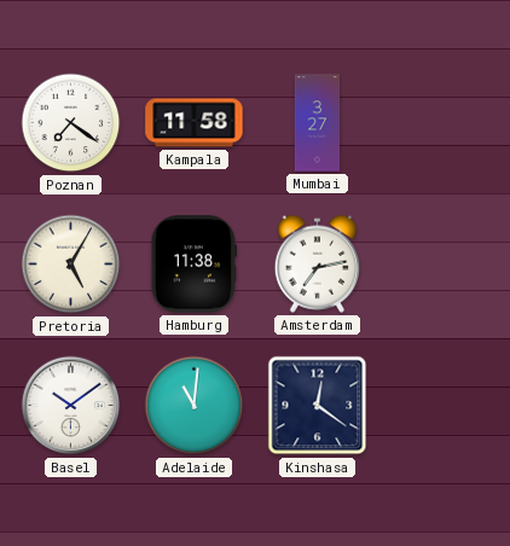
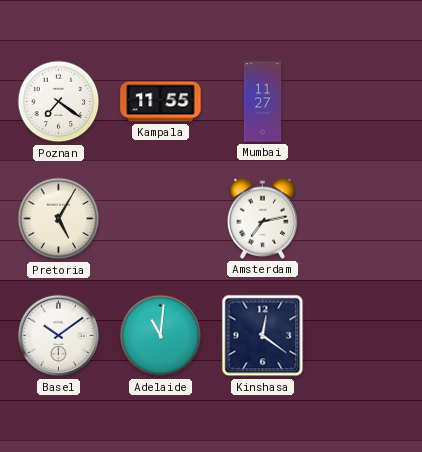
Kampala: 11:58 -> 11:55
Mumbai: 3:27 -> 11:27
Hamburg: 11:38 -> none
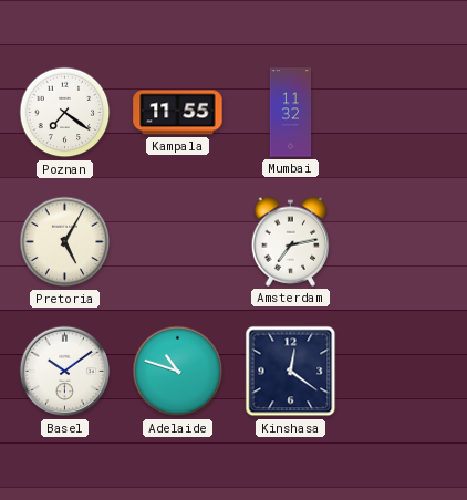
Mumbai: 11:27 -> 11:32
Adelaide: 11:01 -> 10:48
